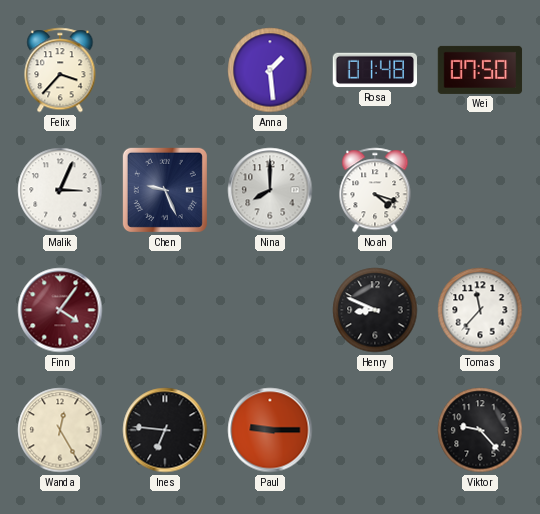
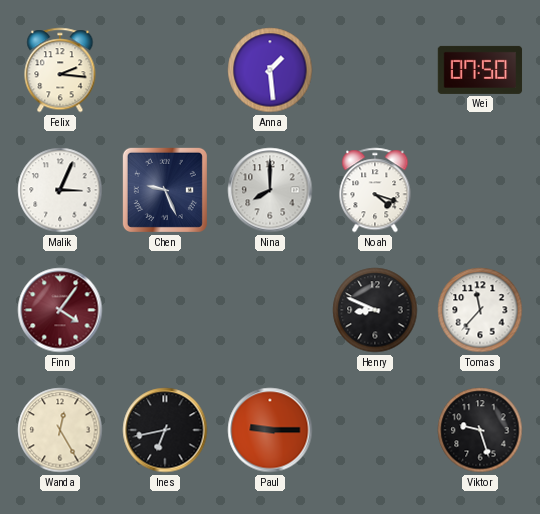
Felix: 3:37 -> 2:16
Rosa: 01:48 -> none
Ines: 6:46 -> 6:43
Viktor: 9:23 -> 9:27
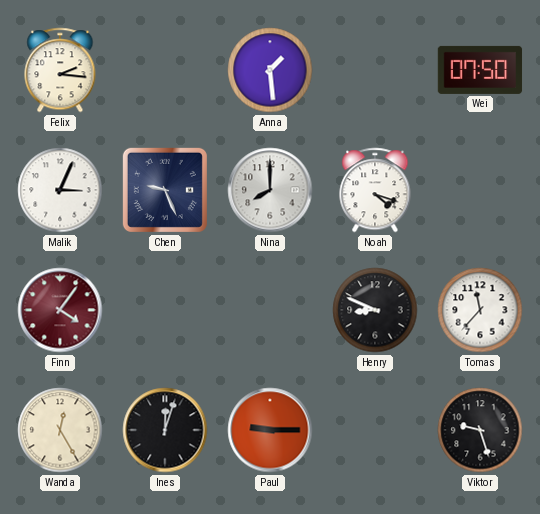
Ines: 6:43 -> 12:03
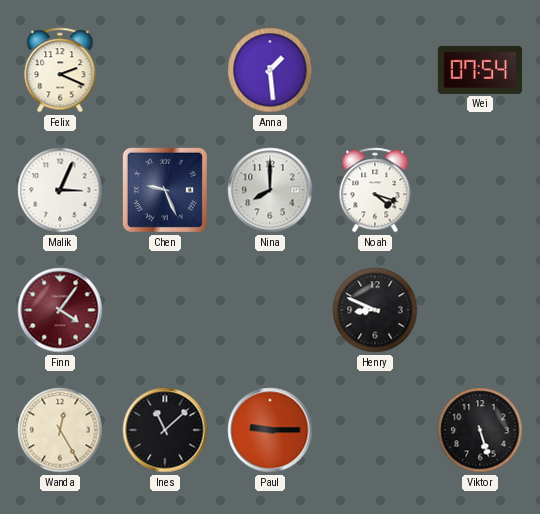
Felix: 2:16 -> 2:19
Wei: 07:50 -> 07:54
Tomas: 11:37 -> none
Ines: 12:03 -> 11:08
Viktor: 9:27 -> 5:27
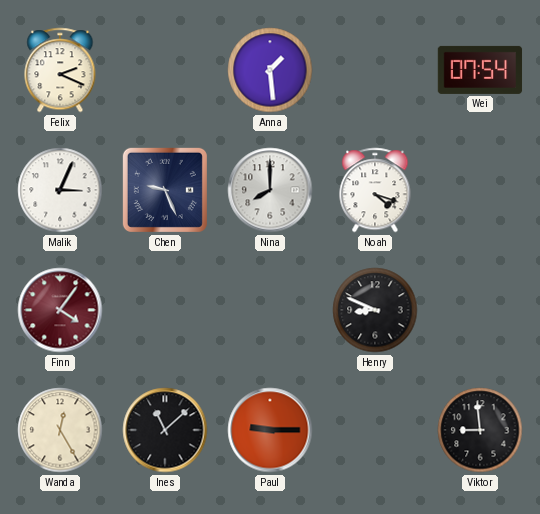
Viktor: 5:27 -> 8:59
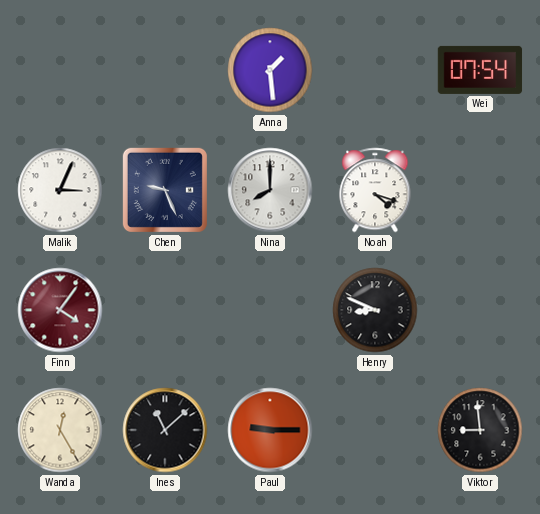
Felix: 2:19 -> none
